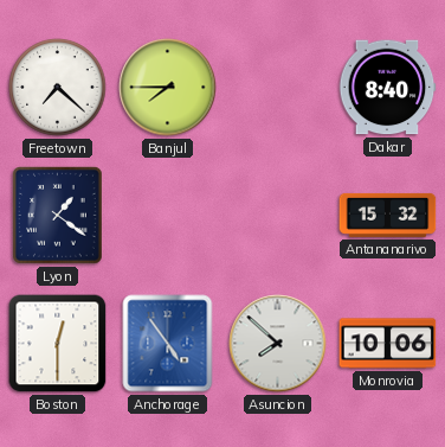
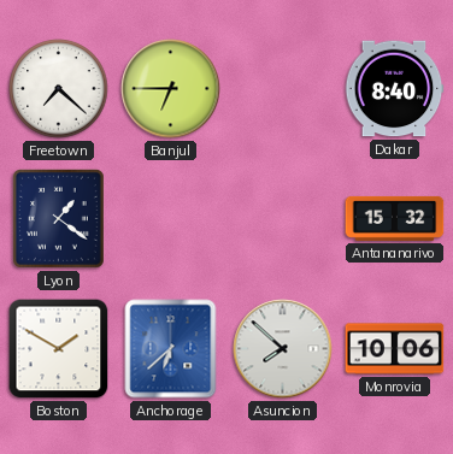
Banjul: 7:45 -> 6:45
Boston: 12:30 -> 1:50
Anchorage: 4:54 -> 6:38
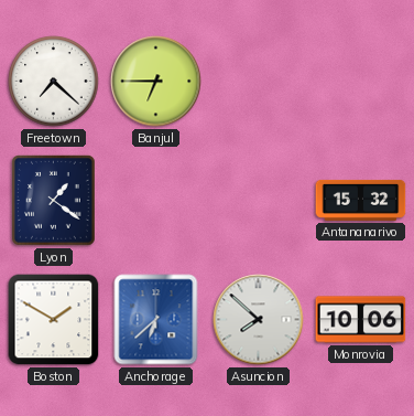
Dakar: 8:40 -> none
